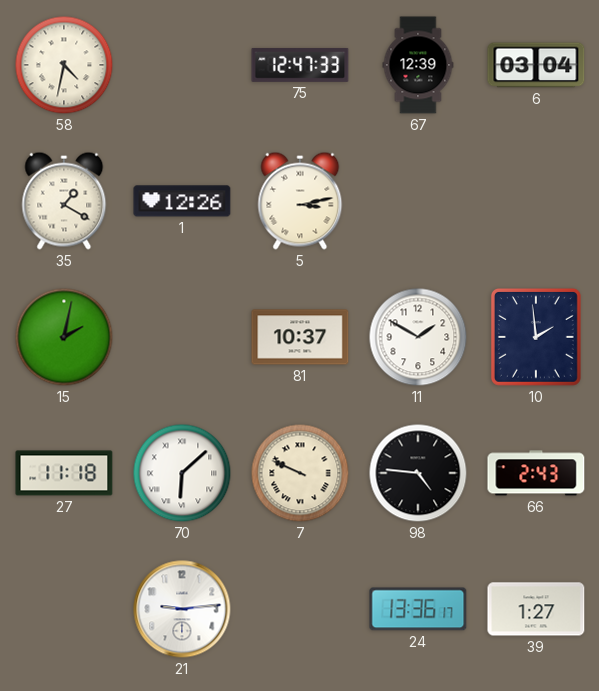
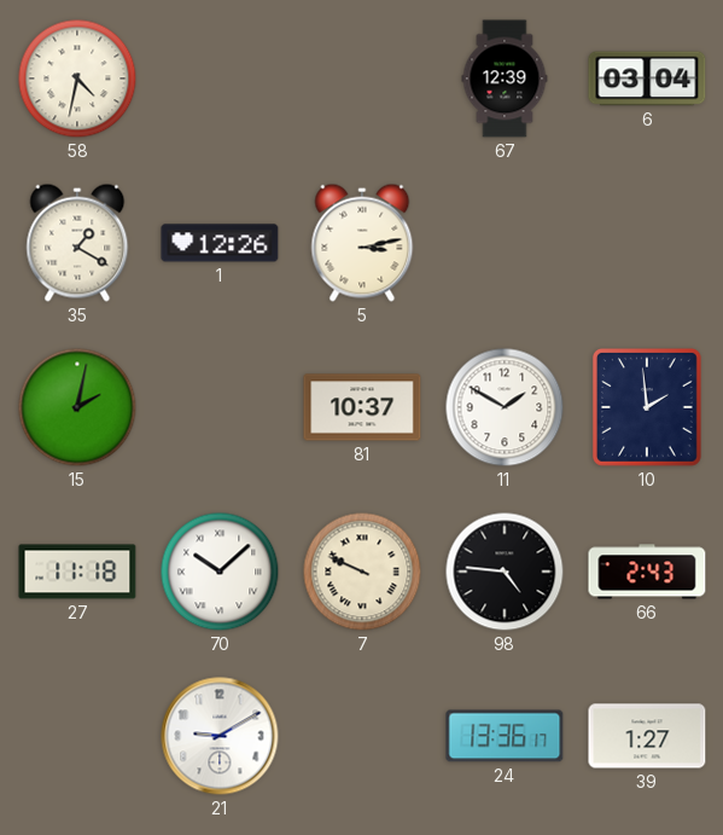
75: 12:47 -> none
70: 6:08 -> 10:08
21: 9:14 -> 9:10
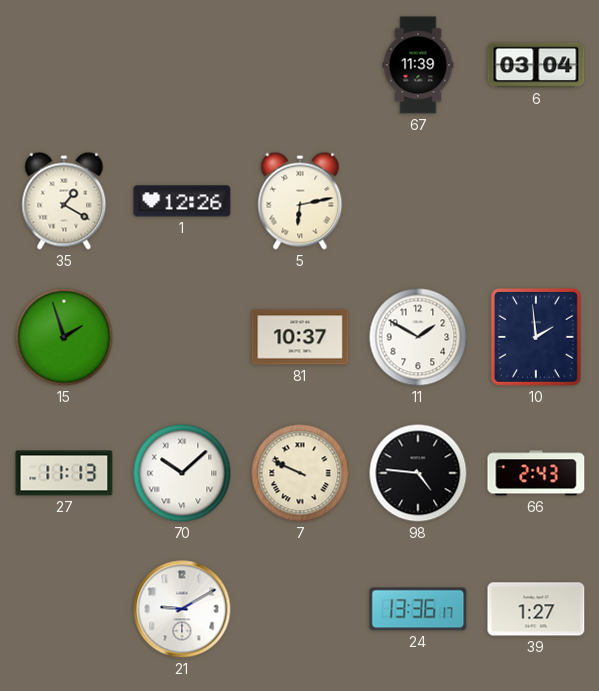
58: 4:32 -> none
67: 12:39 -> 11:39
5: 3:13 -> 6:13
15: 2:02 -> 1:57
27: 11:18 -> 11:13
